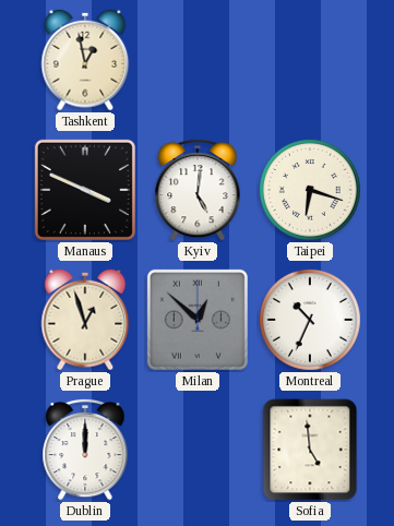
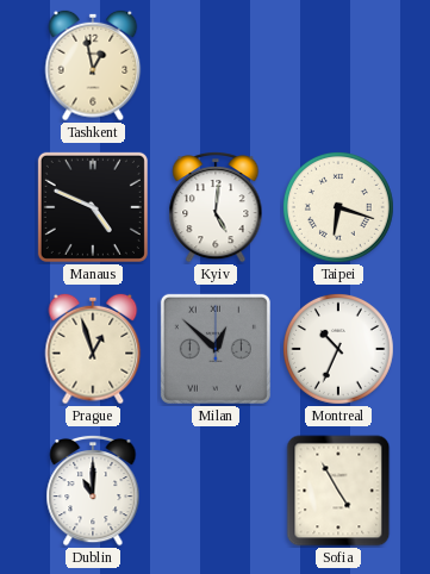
Manaus: 3:49 -> 4:49
Dublin: 12:00 -> 11:00
Sofia: 4:59 -> 4:55
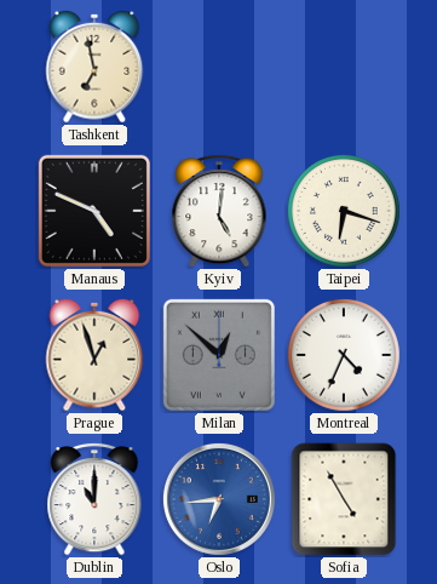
Tashkent: 12:58 -> 6:58
Montreal: 10:34 -> 4:34
Oslo: none -> 6:44
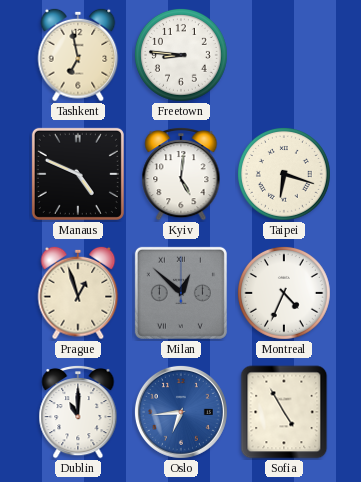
Freetown: none -> 8:46
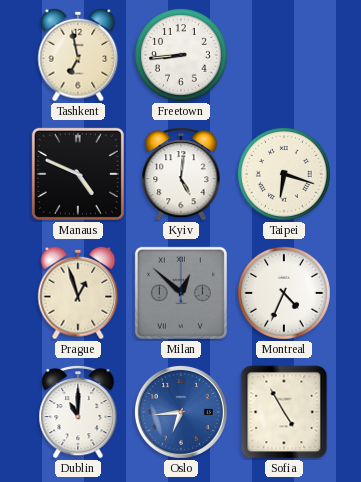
Freetown: 8:46 -> 8:44
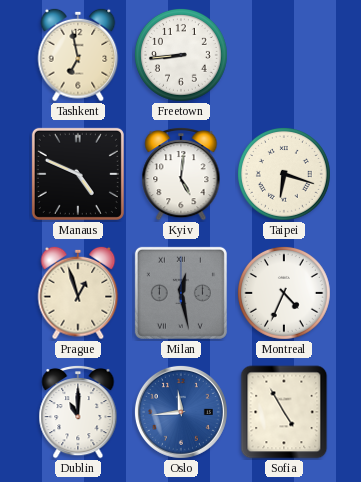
Milan: 12:52 -> 12:28
Oslo: 6:44 -> 11:44
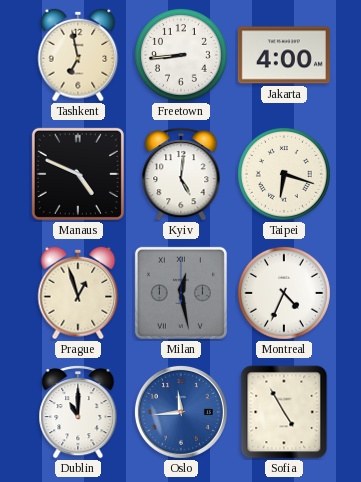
Jakarta: none -> 4:00
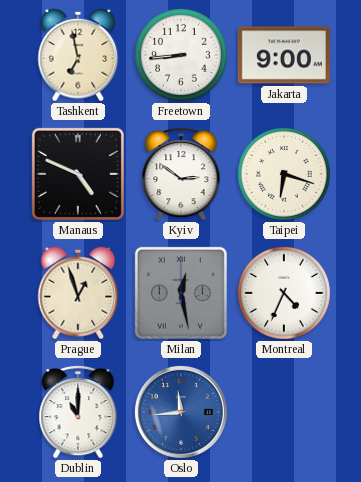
Jakarta: 4:00 -> 9:00
Kyiv: 5:01 -> 2:51
Sofia: 4:55 -> none
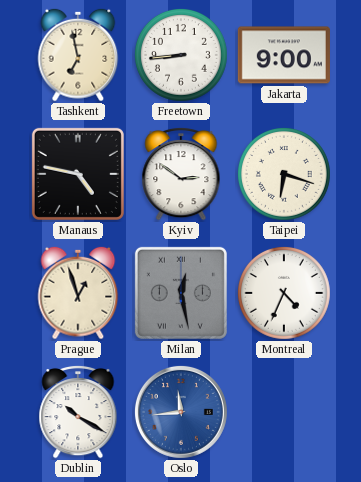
Manaus: 4:49 -> 4:47
Dublin: 11:00 -> 10:20
